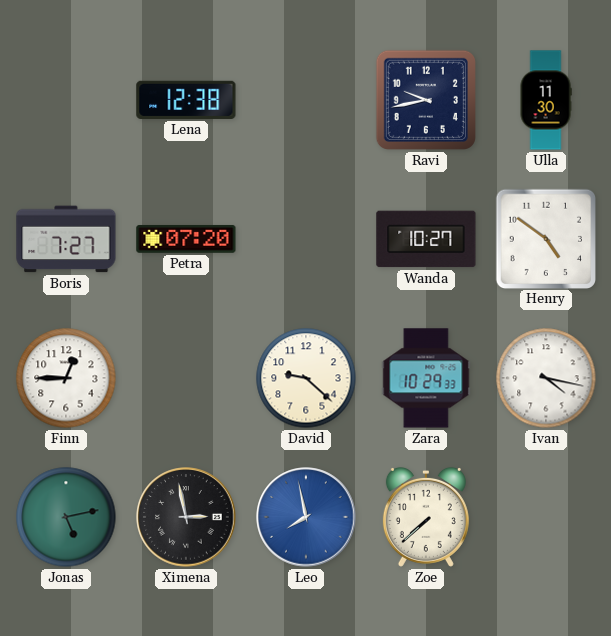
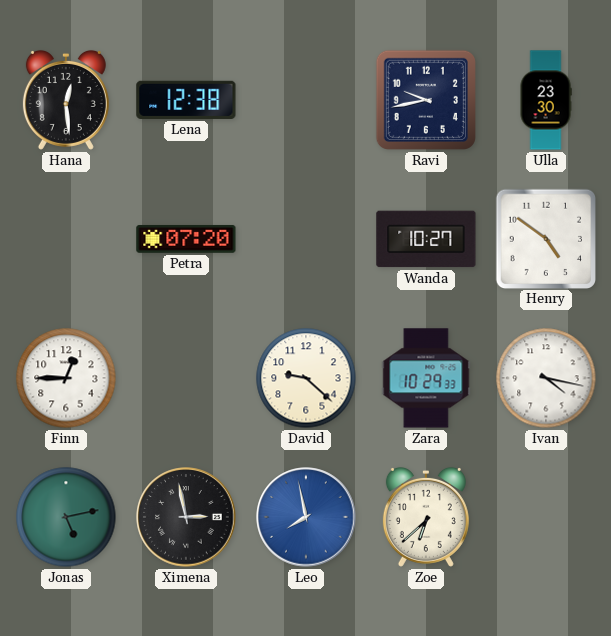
Hana: none -> 12:29
Ulla: 11:30 -> 23:30
Boris: 7:27 -> none
Zoe: 7:38 -> 6:38
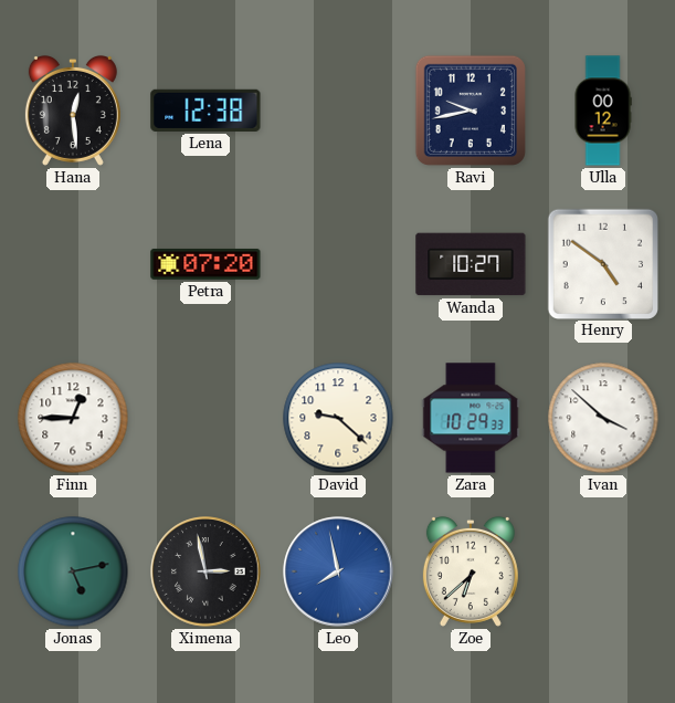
Ulla: 23:30 -> 00:12
Ivan: 4:17 -> 3:52
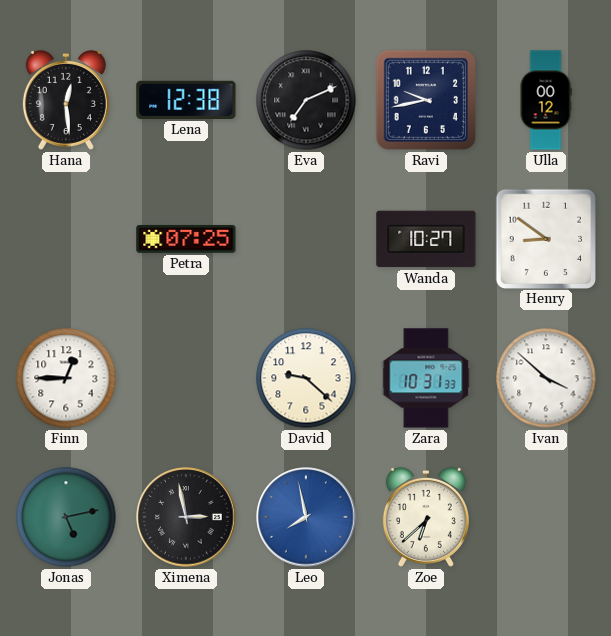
Eva: none -> 7:11
Petra: 07:20 -> 07:25
Henry: 4:51 -> 8:51
Zara: 10:29 -> 10:31
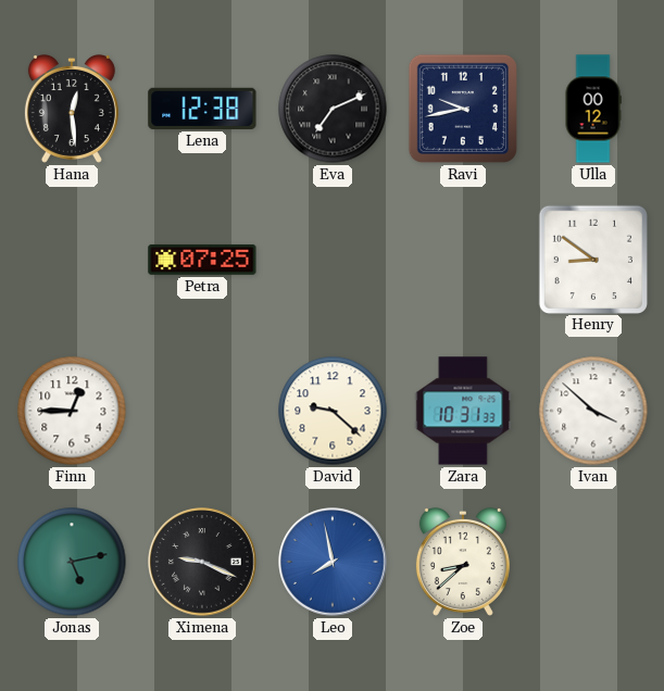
Wanda: 10:27 -> none
Ximena: 2:58 -> 9:19
Zoe: 6:38 -> 8:38
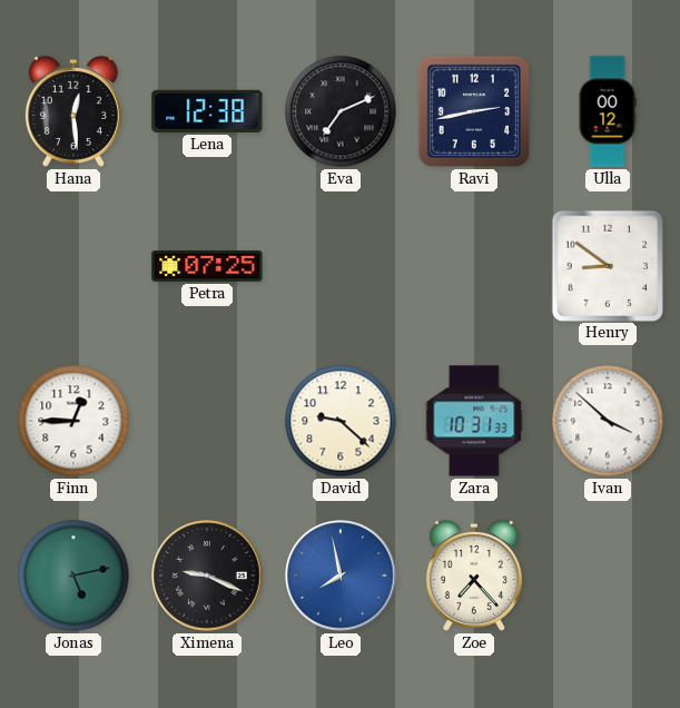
Ravi: 9:43 -> 2:43
Zoe: 8:38 -> 7:23
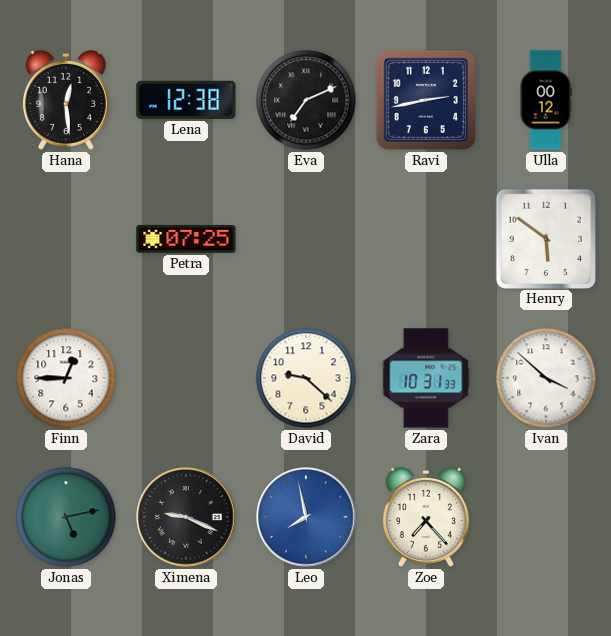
Henry: 8:51 -> 5:51
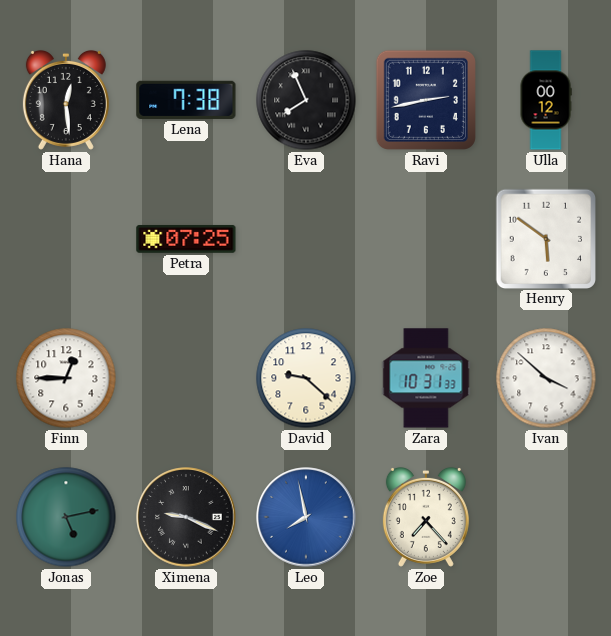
Lena: 12:38 -> 7:38
Eva: 7:11 -> 7:56
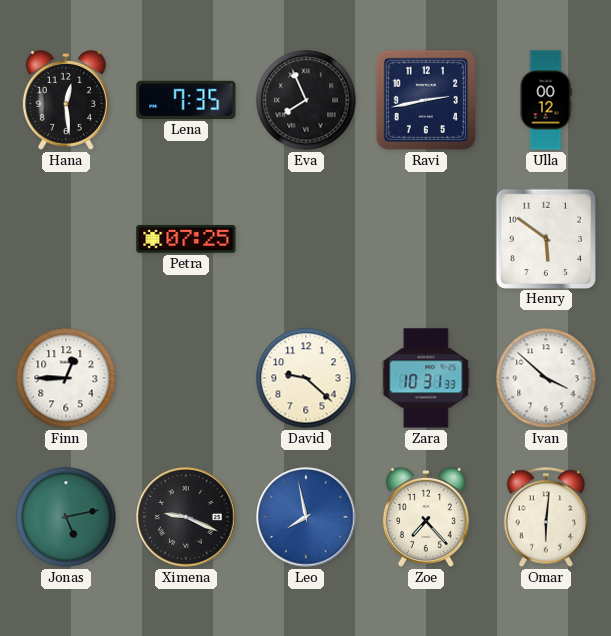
Lena: 7:38 -> 7:35
Omar: none -> 6:01
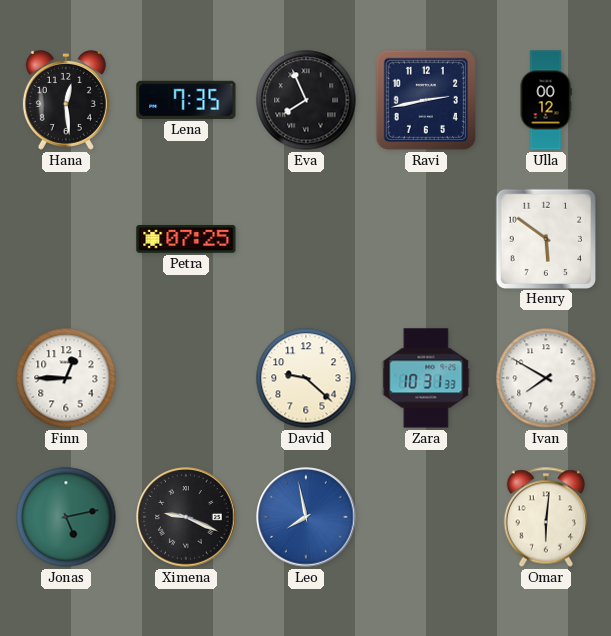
Ivan: 3:52 -> 7:50
Zoe: 7:23 -> none
